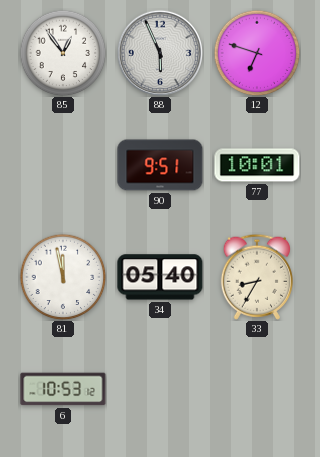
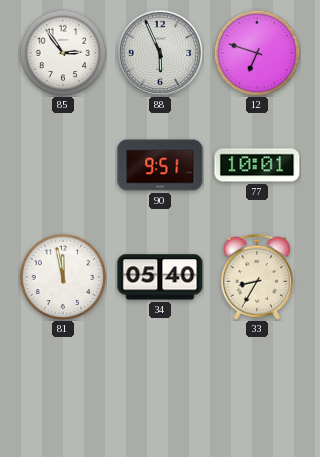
85: 12:54 -> 2:54
6: 10:53 -> none
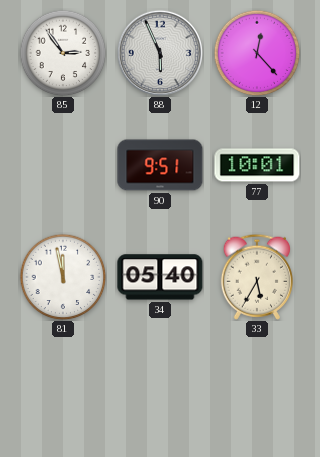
12: 6:48 -> 12:23
33: 8:35 -> 5:35
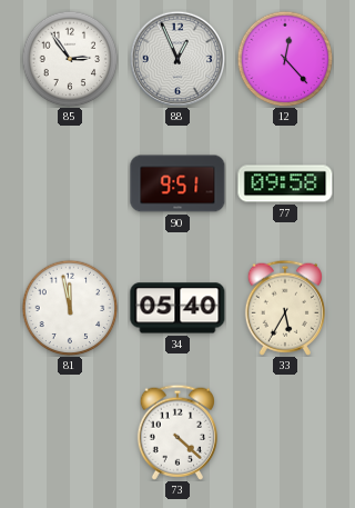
88: 5:56 -> 12:56
77: 10:01 -> 09:58
73: none -> 4:22
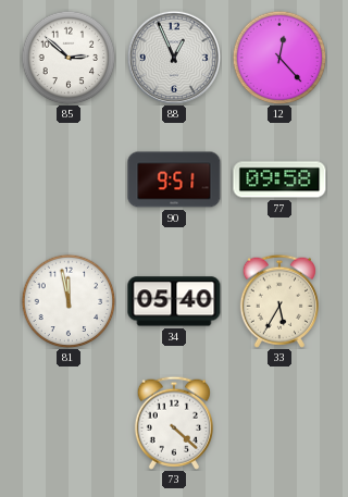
85: 2:54 -> 2:52
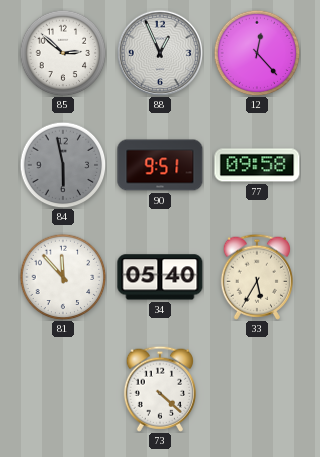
84: none -> 5:58
81: 11:58 -> 11:53
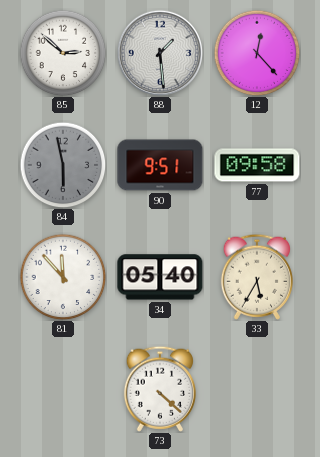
88: 12:56 -> 1:29
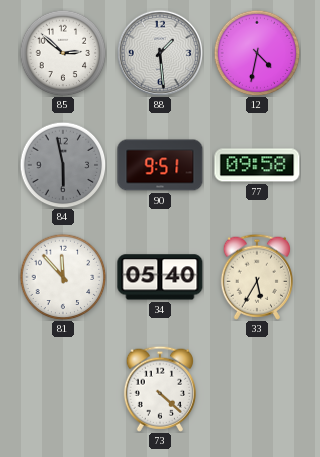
12: 12:23 -> 4:32
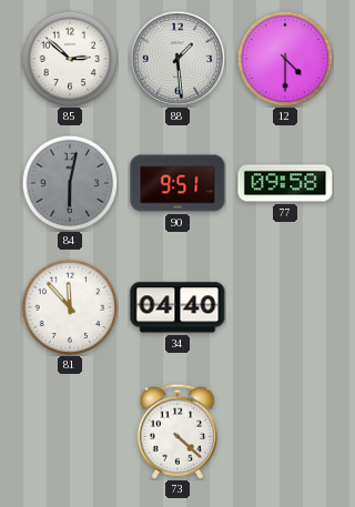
12: 4:32 -> 4:30
84: 5:58 -> 6:02
34: 05:40 -> 04:40
33: 5:35 -> none
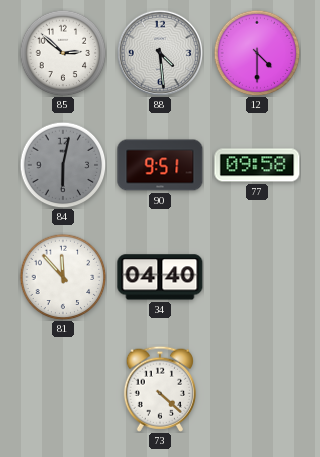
88: 1:29 -> 4:29
